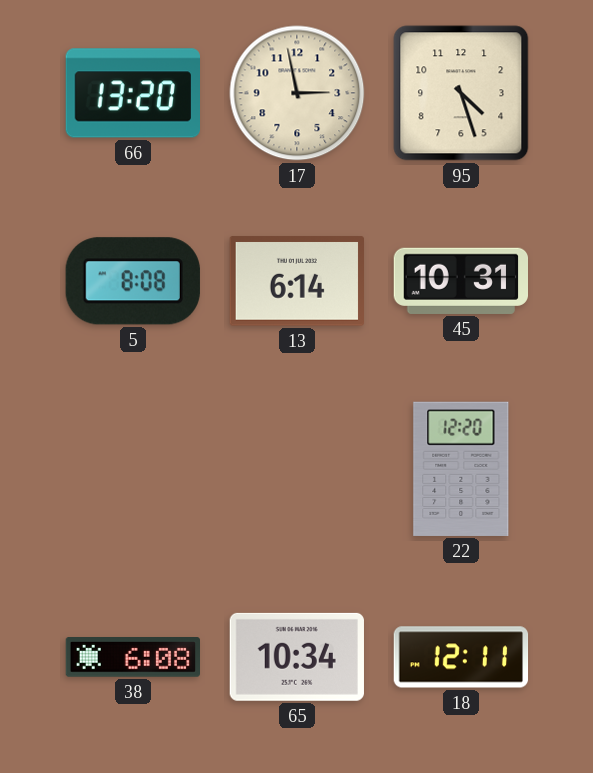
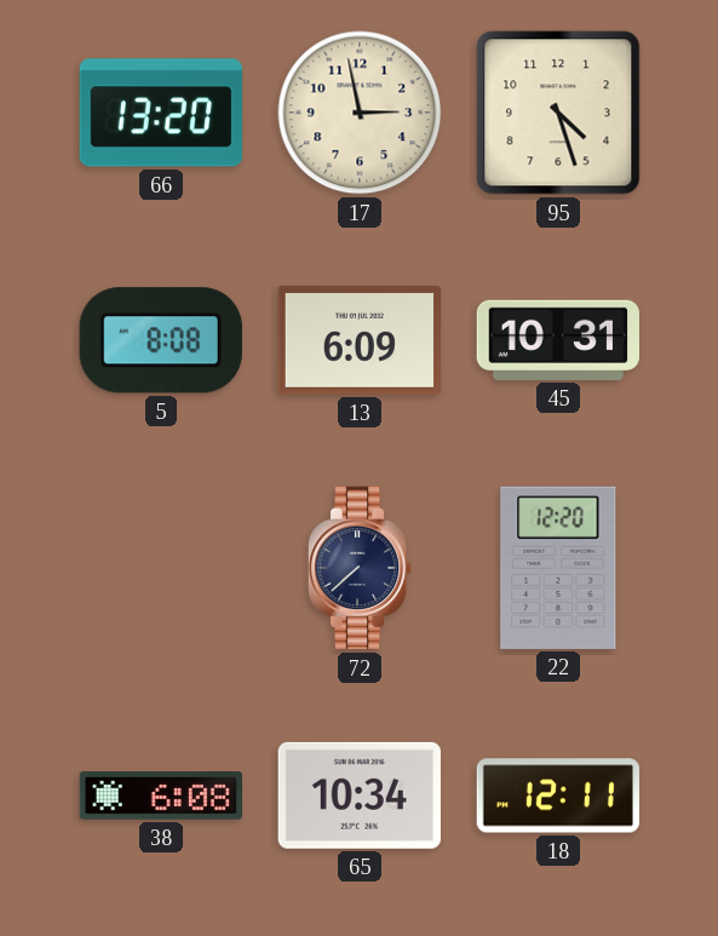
13: 6:14 -> 6:09
72: none -> 7:38
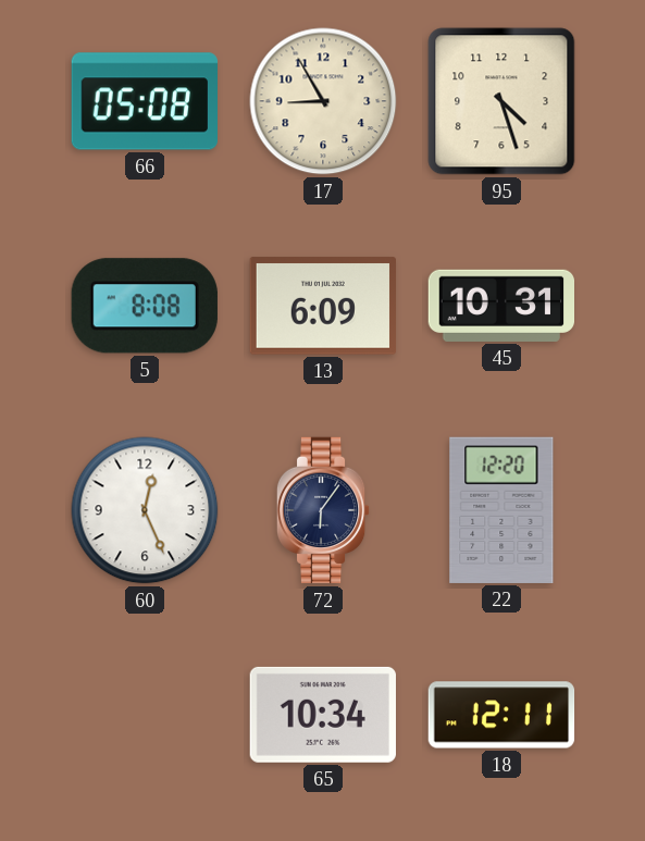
66: 13:20 -> 05:08
17: 2:58 -> 8:55
60: none -> 12:26
72: 7:38 -> 6:06
38: 6:08 -> none
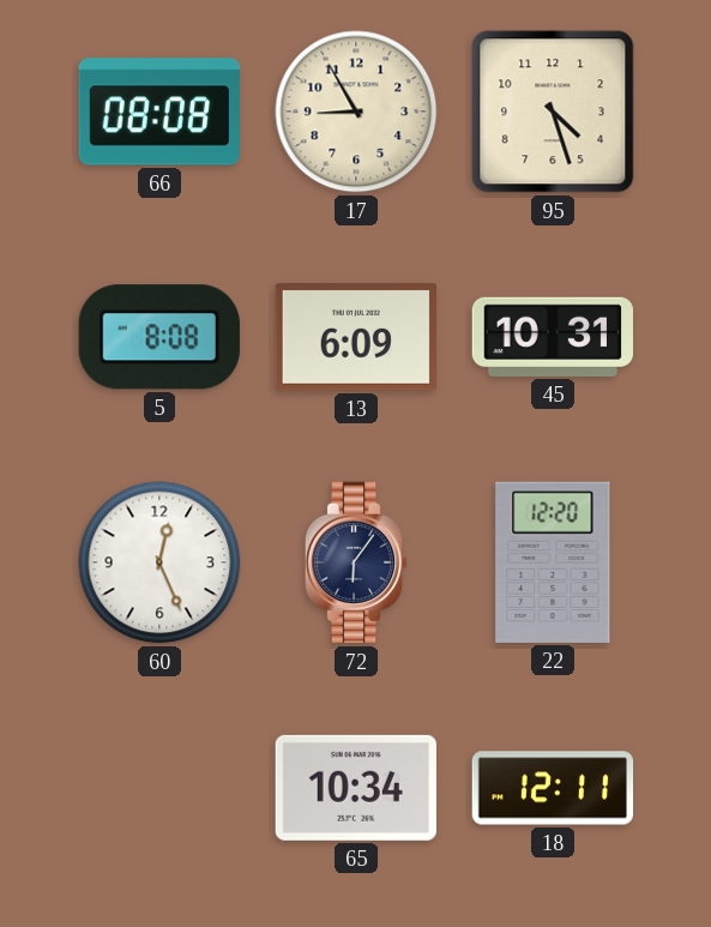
66: 05:08 -> 08:08
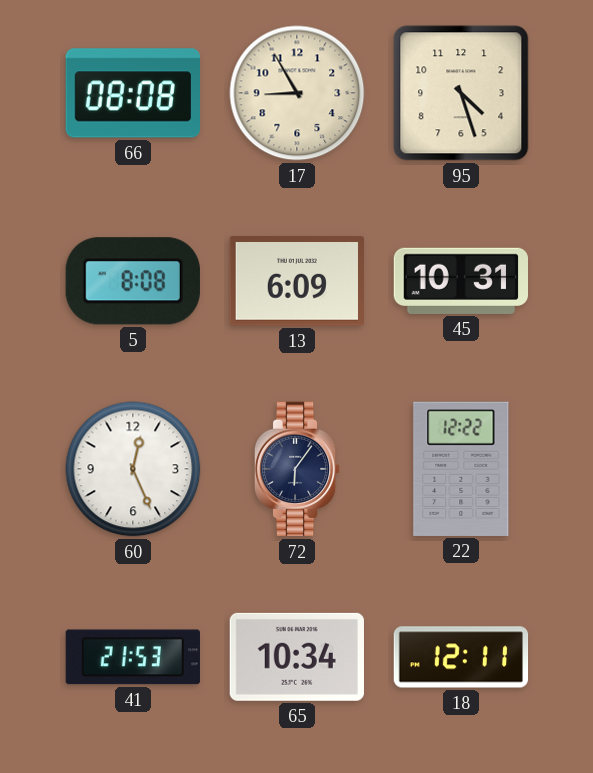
22: 12:20 -> 12:22
41: none -> 21:53
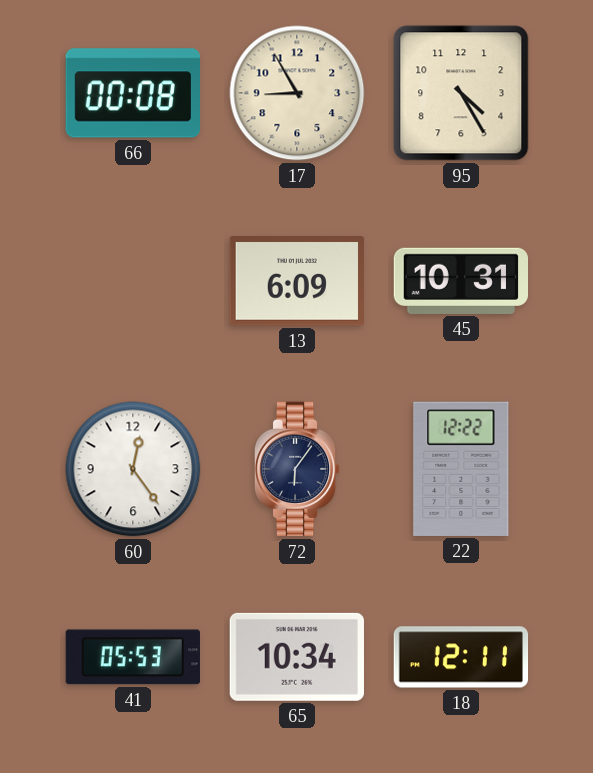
66: 08:08 -> 00:08
95: 4:27 -> 4:25
5: 8:08 -> none
60: 12:26 -> 12:24
41: 21:53 -> 05:53
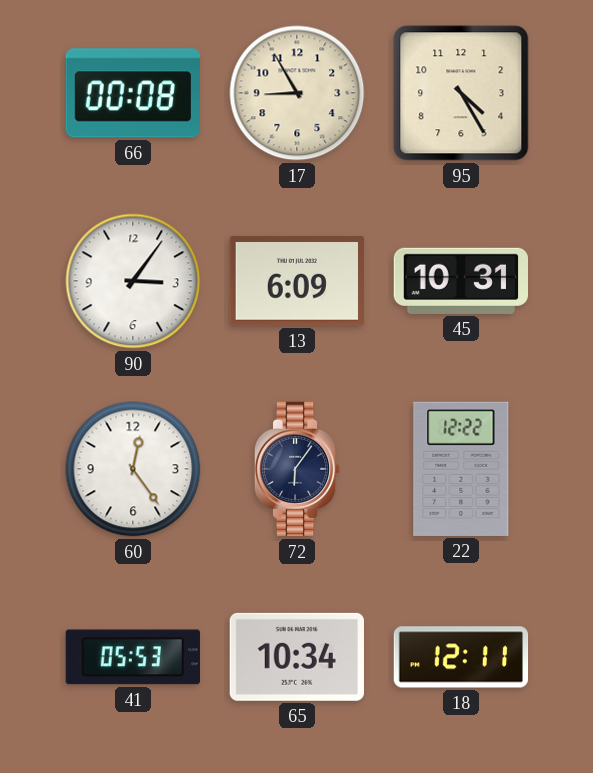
90: none -> 3:06
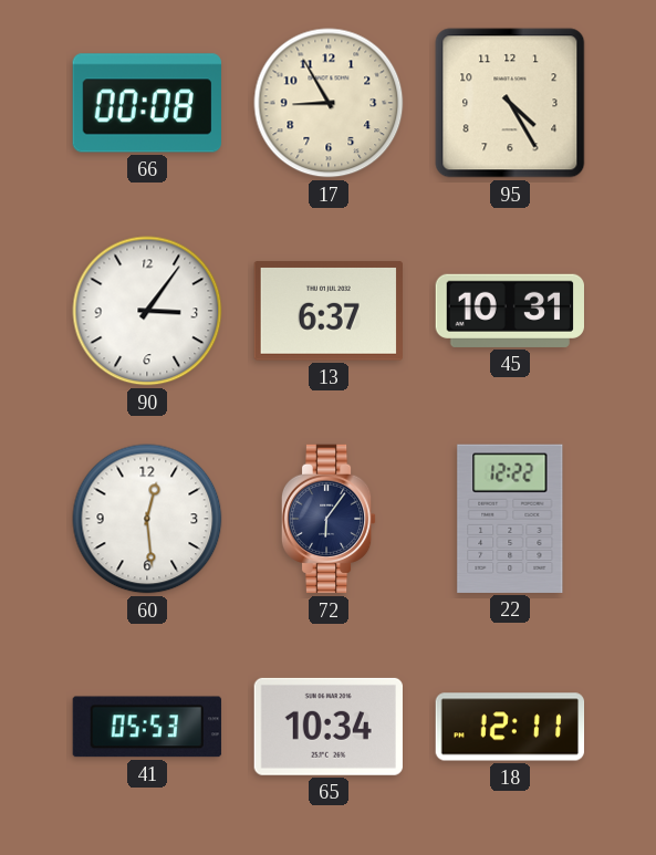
13: 6:09 -> 6:37
60: 12:24 -> 12:29
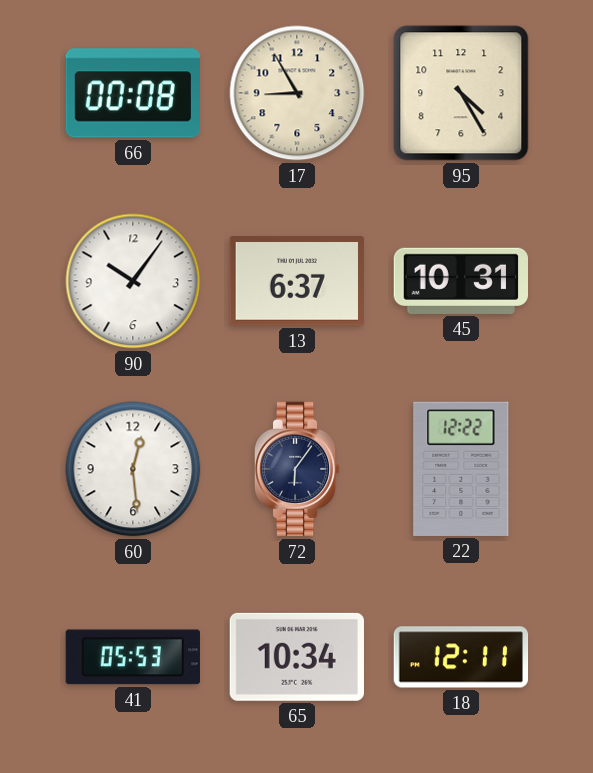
90: 3:06 -> 10:06
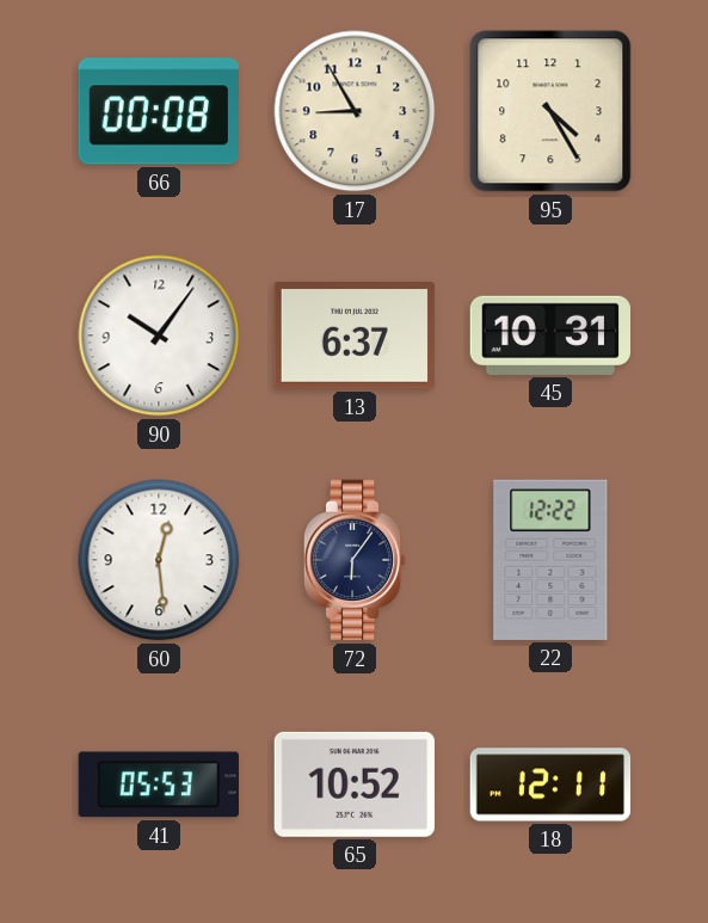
65: 10:34 -> 10:52
